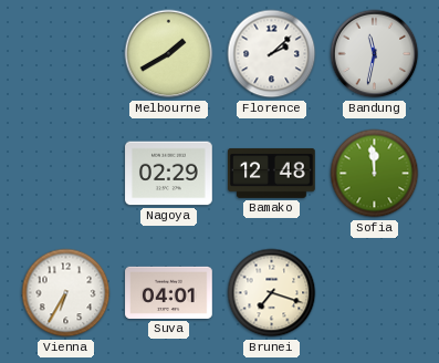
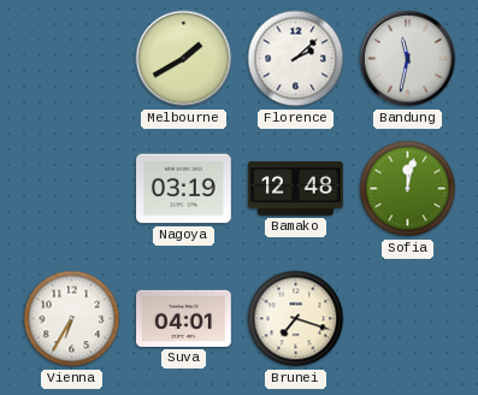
Nagoya: 02:29 -> 03:19
Sofia: 11:59 -> 12:02
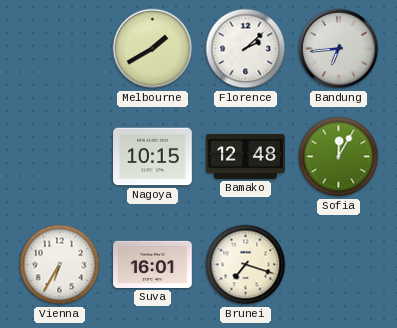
Bandung: 11:32 -> 6:44
Nagoya: 03:19 -> 10:15
Sofia: 12:02 -> 12:05
Suva: 04:01 -> 16:01
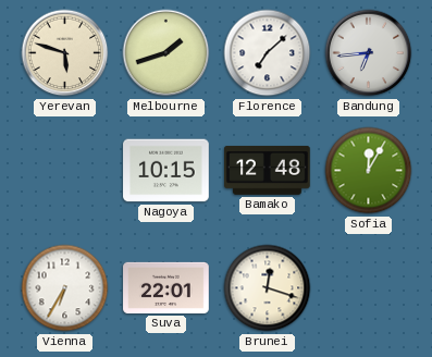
Yerevan: none -> 5:48
Melbourne: 1:40 -> 1:42
Florence: 2:08 -> 7:08
Suva: 16:01 -> 22:01
Brunei: 7:18 -> 12:18
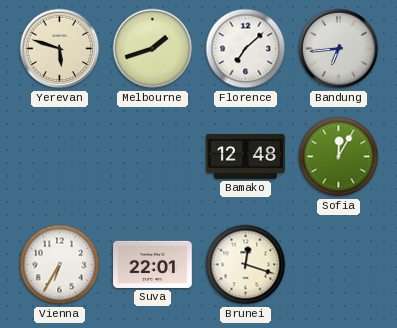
Nagoya: 10:15 -> none
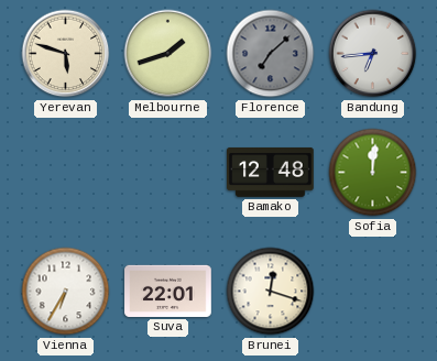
Florence dial: white -> grey
Sofia: 12:05 -> 12:01
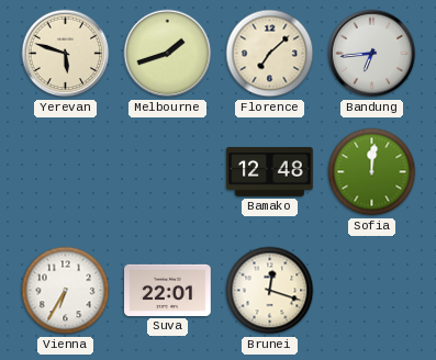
Florence dial: grey -> cream
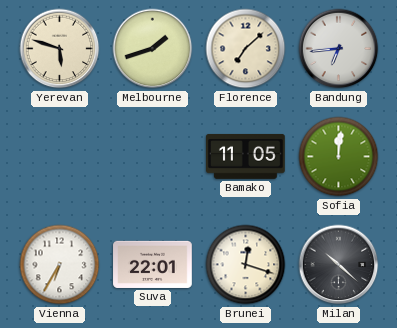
Bamako: 12:48 -> 11:05
Milan: none -> 10:22
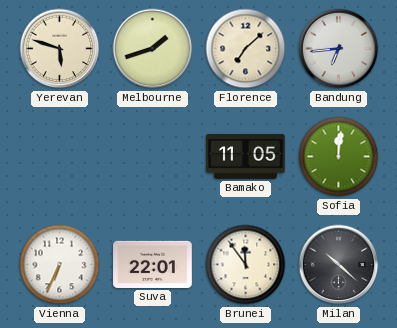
Vienna: 6:35 -> 6:34
Brunei: 12:18 -> 11:54
